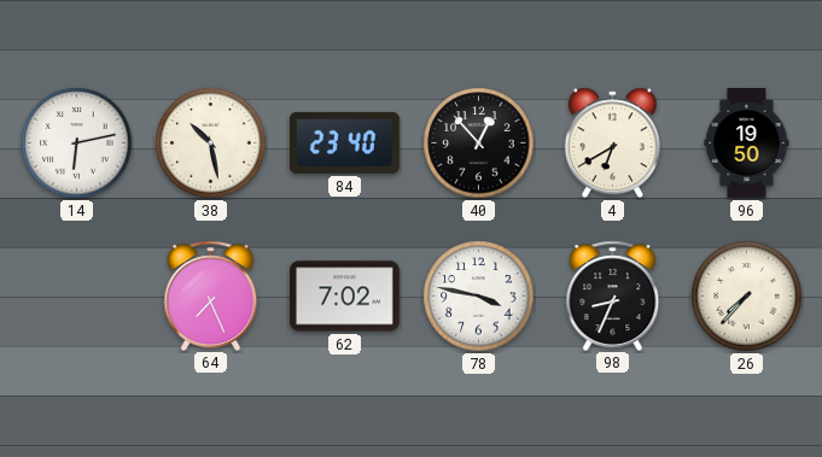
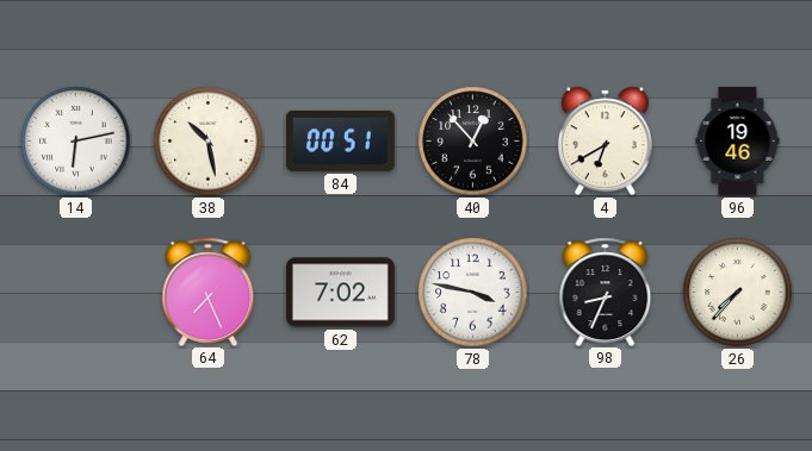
84: 23:40 -> 00:51
96: 19:50 -> 19:46
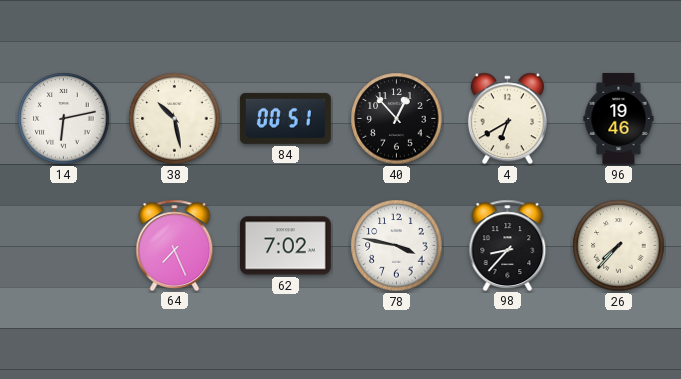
98: 8:34 -> 8:37
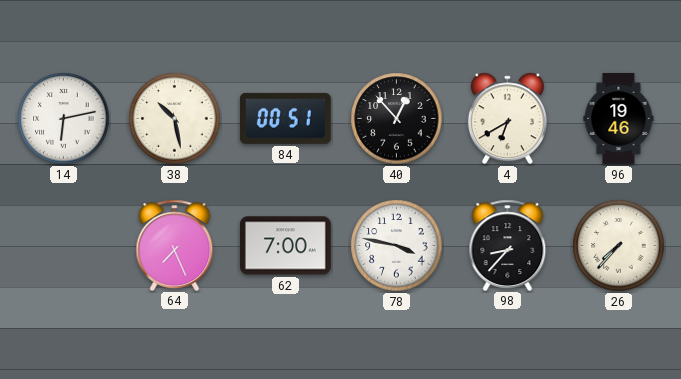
62: 7:02 -> 7:00
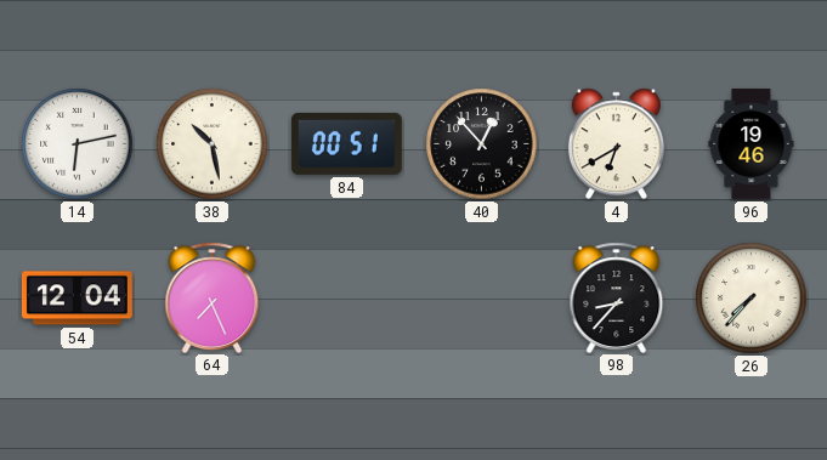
54: none -> 12:04
62: 7:00 -> none
78: 3:47 -> none
